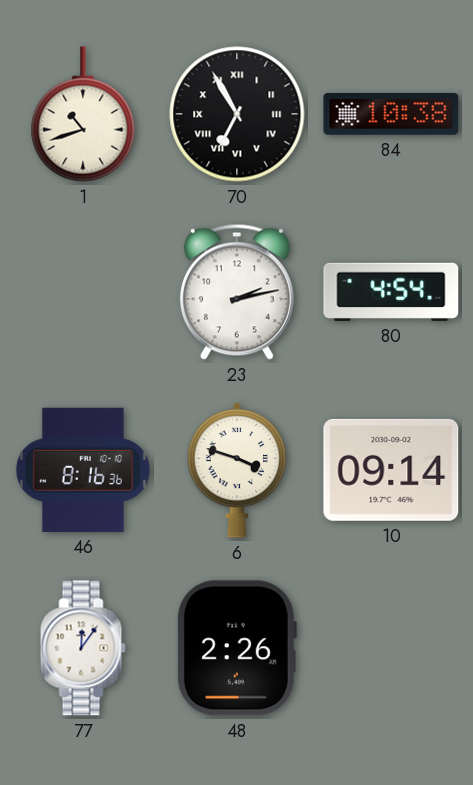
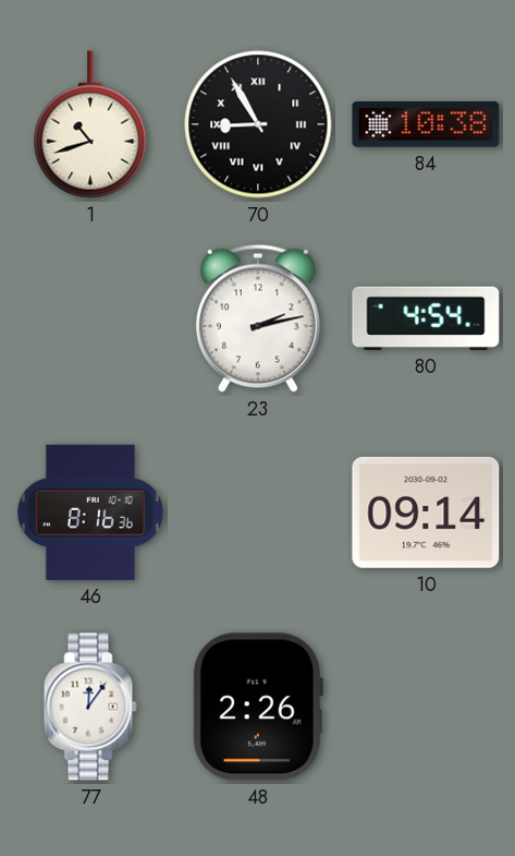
70: 6:55 -> 8:55
6: 3:48 -> none
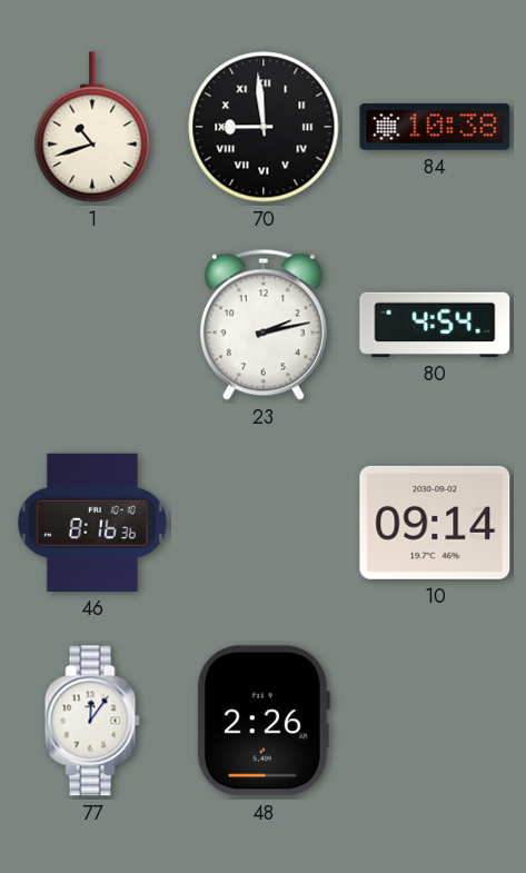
70: 8:55 -> 8:59
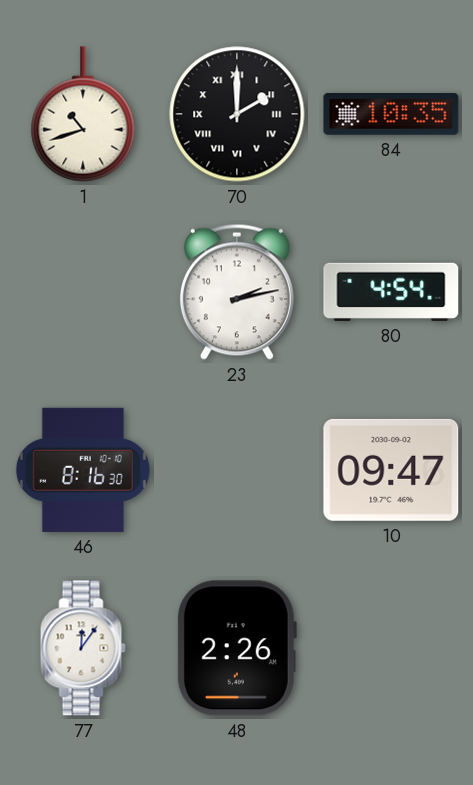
70: 8:59 -> 2:00
84: 10:38 -> 10:35
46: 8:16:36 -> 8:16:30
10: 09:14 -> 09:47
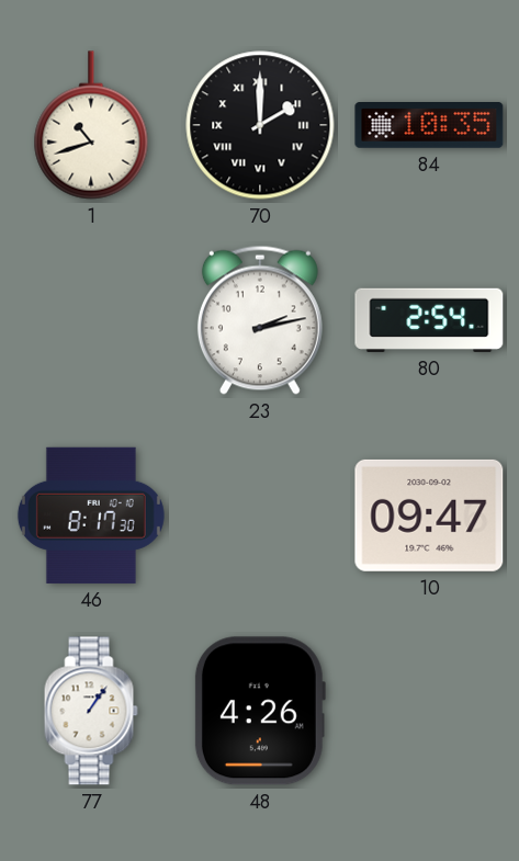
80: 4:54 -> 2:54
46: 8:16 -> 8:17
77: 12:06 -> 1:06
48: 2:26 -> 4:26
